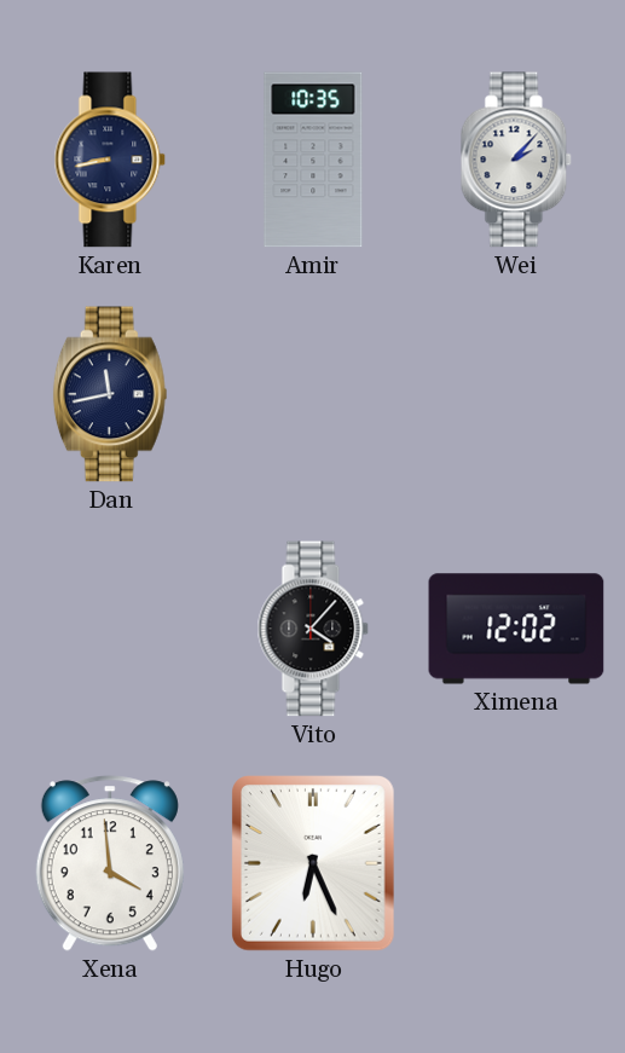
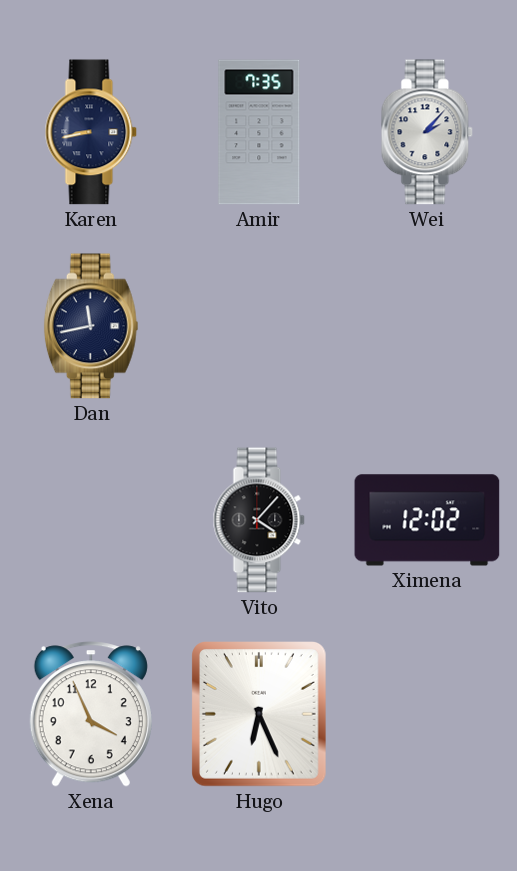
Amir: 10:35 -> 7:35
Xena: 3:59 -> 3:56
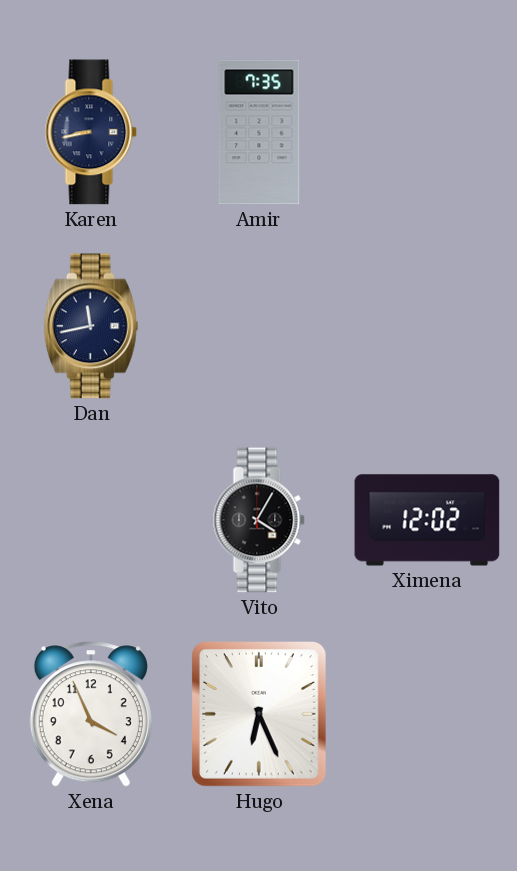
Wei: 2:07 -> none
Vito: 4:07 -> 4:05
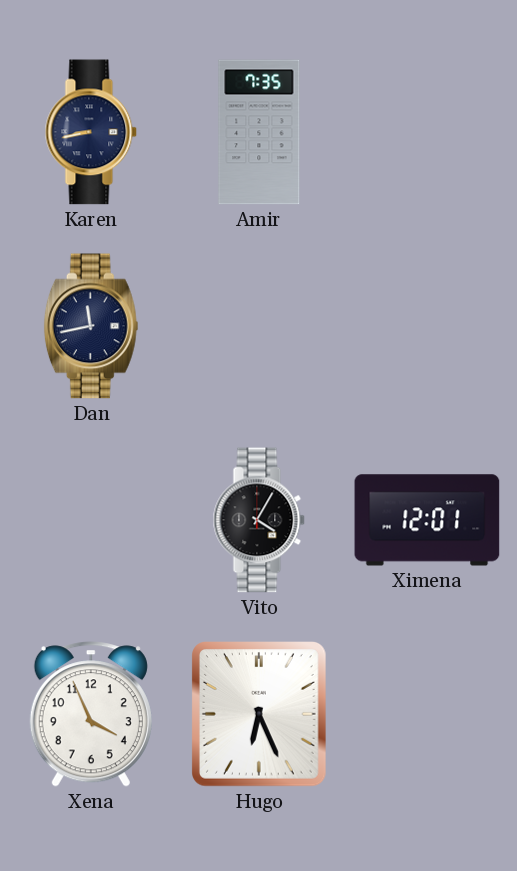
Ximena: 12:02 -> 12:01
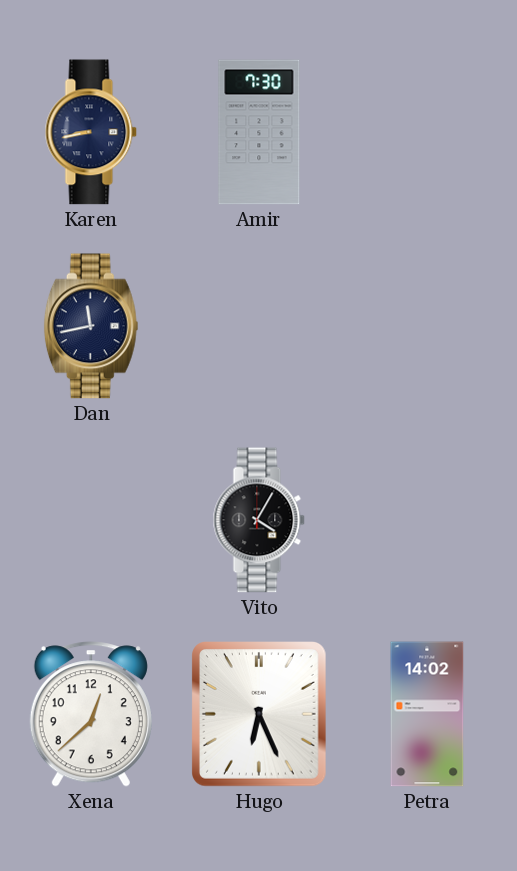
Amir: 7:35 -> 7:30
Ximena: 12:01 -> none
Xena: 3:56 -> 12:38
Petra: none -> 14:02
